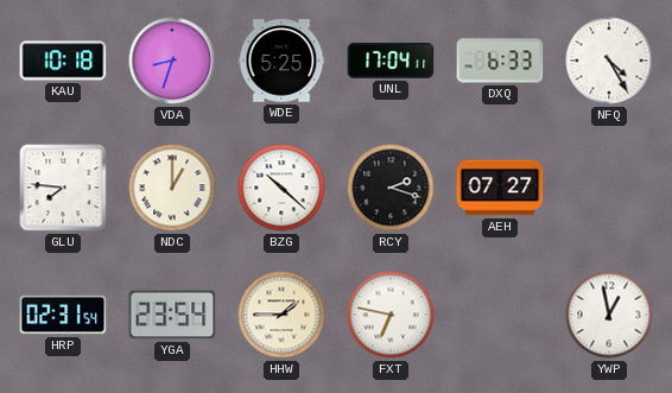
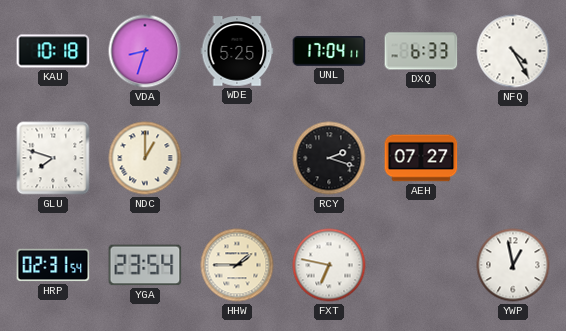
GLU: 7:46 -> 7:48
BZG: 10:22 -> none
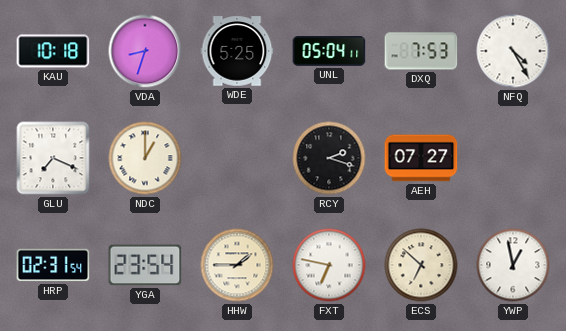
UNL: 17:04 -> 05:04
DXQ: 6:33 -> 7:53
GLU: 7:48 -> 7:19
ECS: none -> 6:52
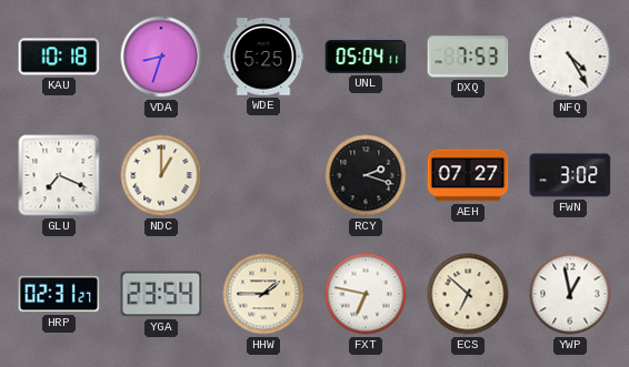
FWN: none -> 3:02
HRP: 02:31:54 -> 02:31:27
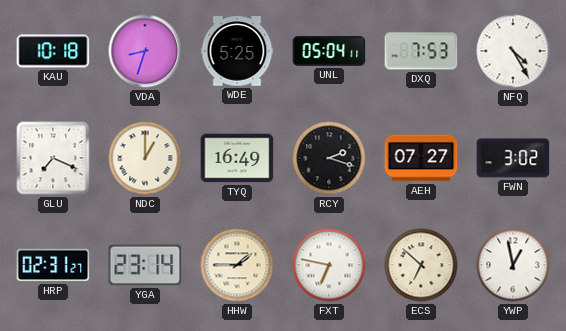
TYQ: none -> 16:49
YGA: 23:54 -> 23:14
